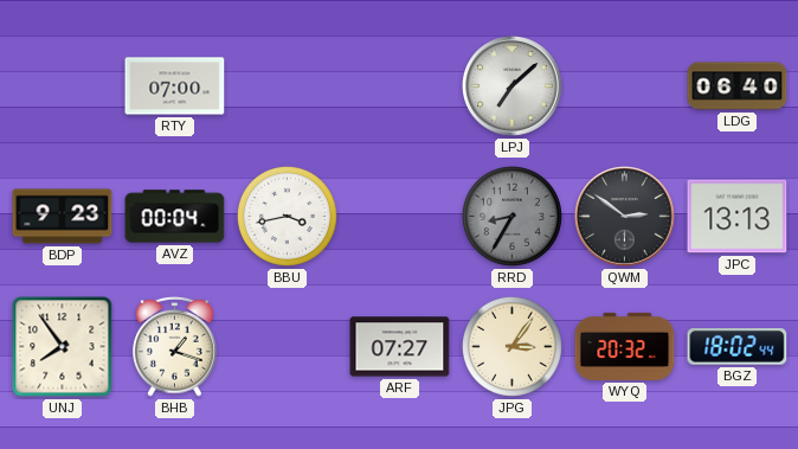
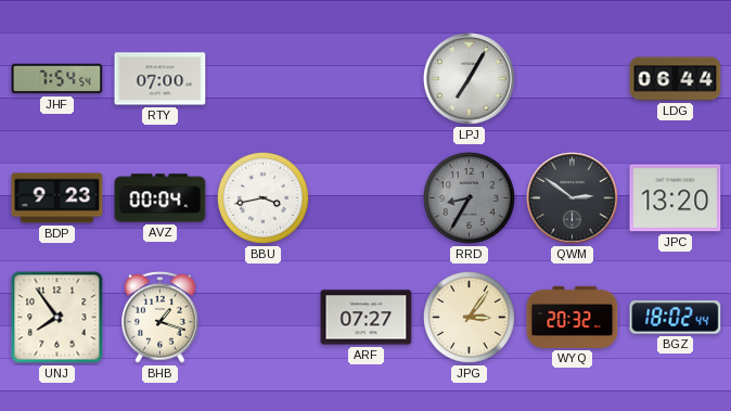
JHF: none -> 7:54
LPJ: 7:08 -> 7:05
LDG: 06:40 -> 06:44
JPC: 13:13 -> 13:20
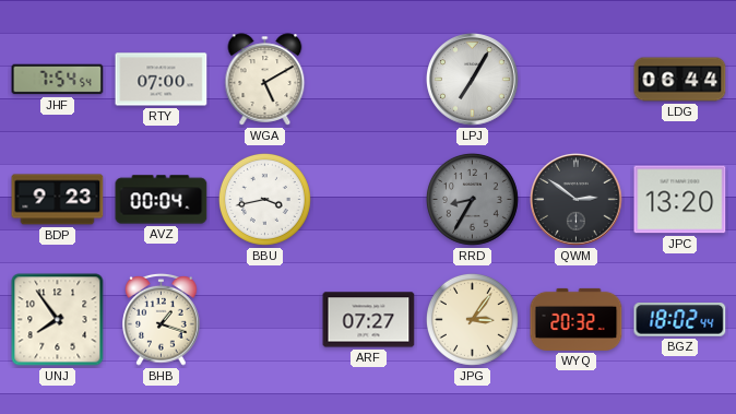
WGA: none -> 5:10
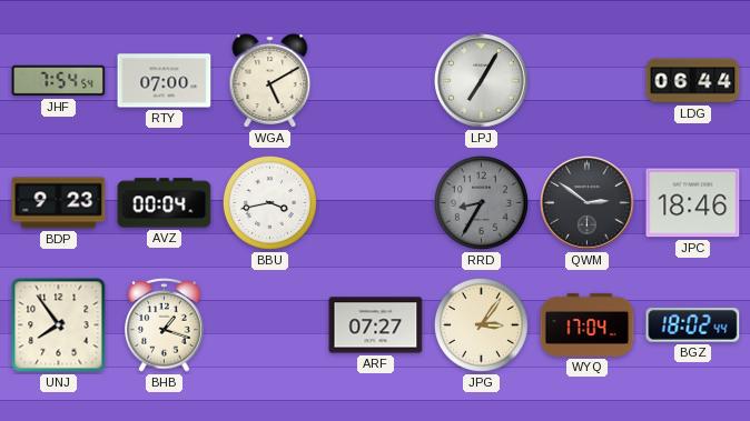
JPC: 13:20 -> 18:46
WYQ: 20:32 -> 17:04
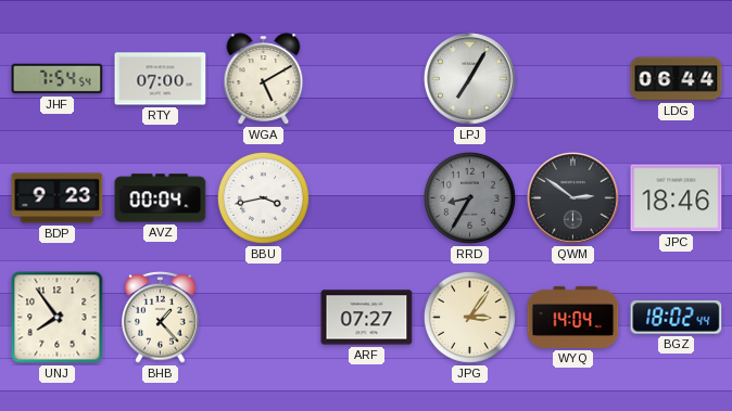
BHB: 1:18 -> 1:23
WYQ: 17:04 -> 14:04
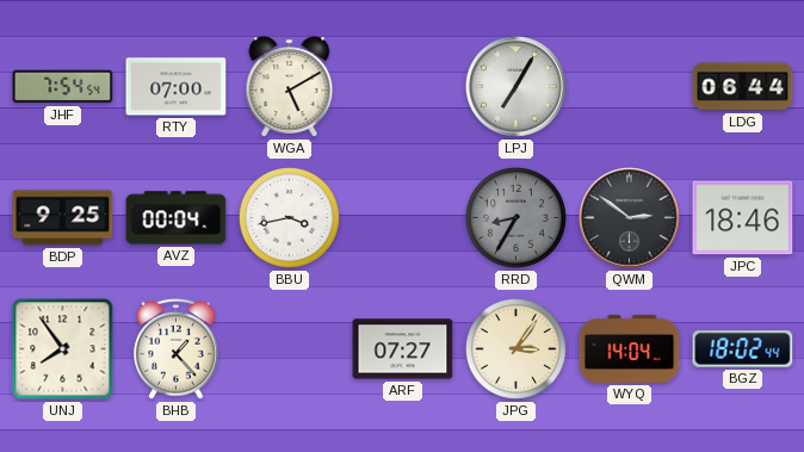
BDP: 9:23 -> 9:25
